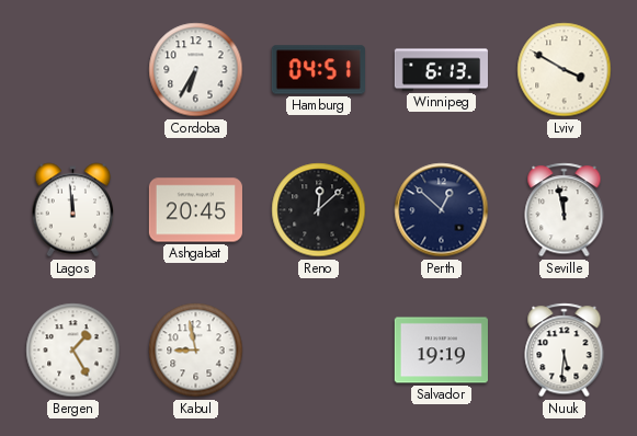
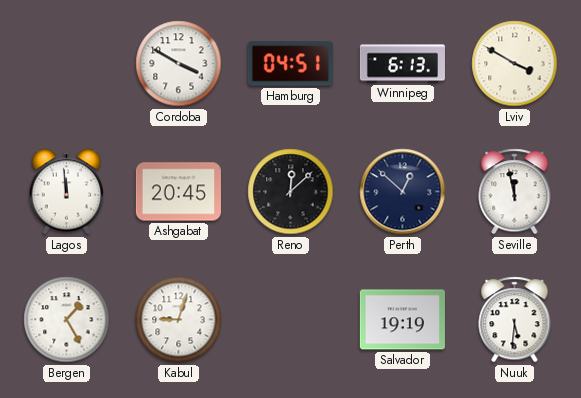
Cordoba: 6:35 -> 3:50
Kabul: 8:58 -> 9:03
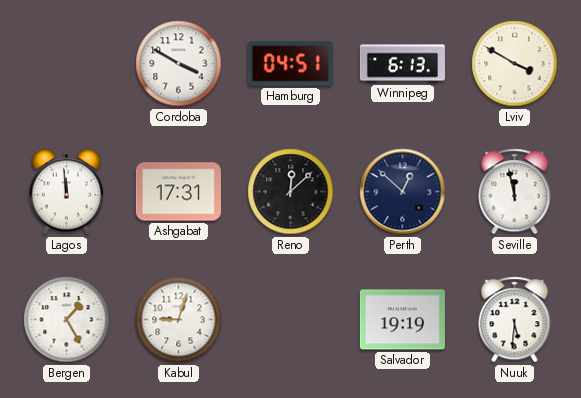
Ashgabat: 20:45 -> 17:31
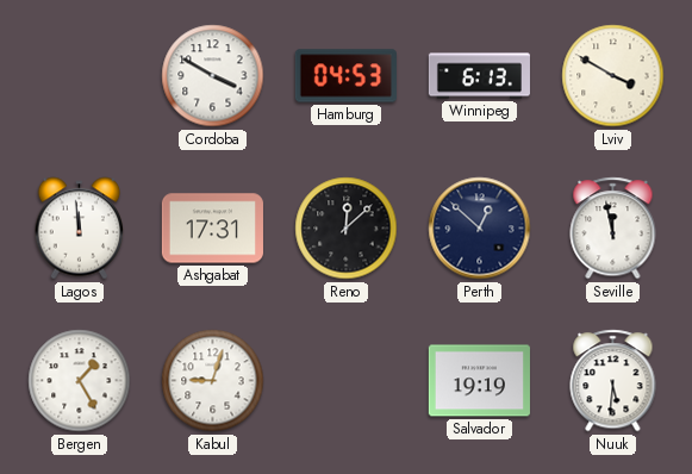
Hamburg: 04:51 -> 04:53
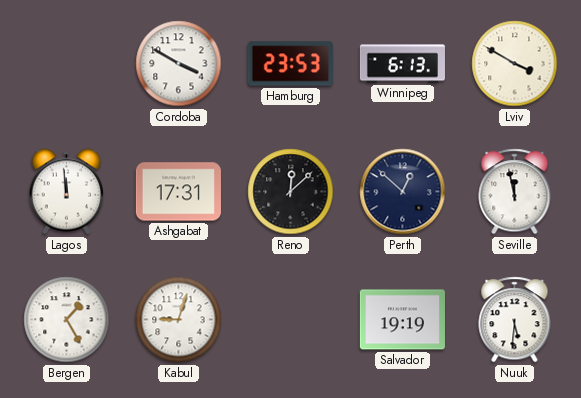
Hamburg: 04:53 -> 23:53
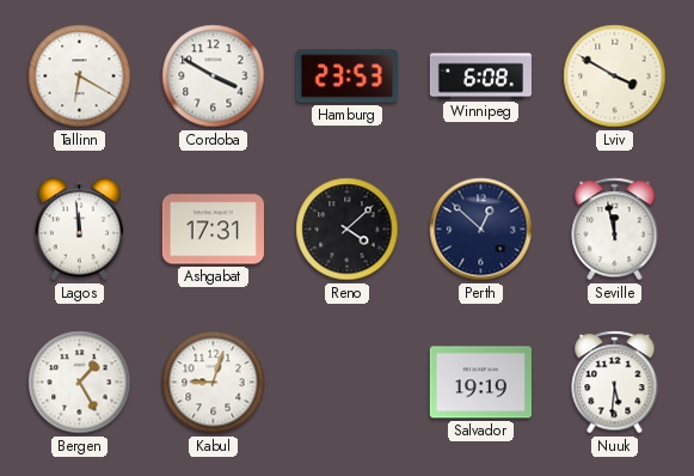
Tallinn: none -> 6:20
Winnipeg: 6:13 -> 6:08
Reno: 12:08 -> 4:08
